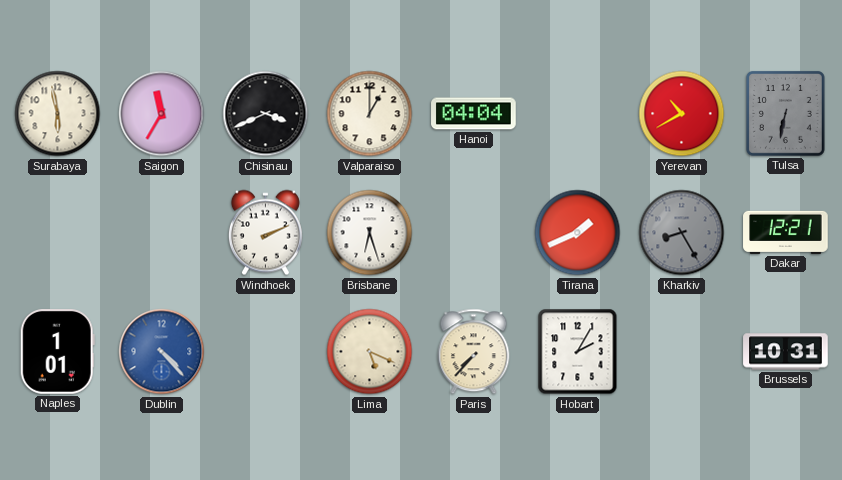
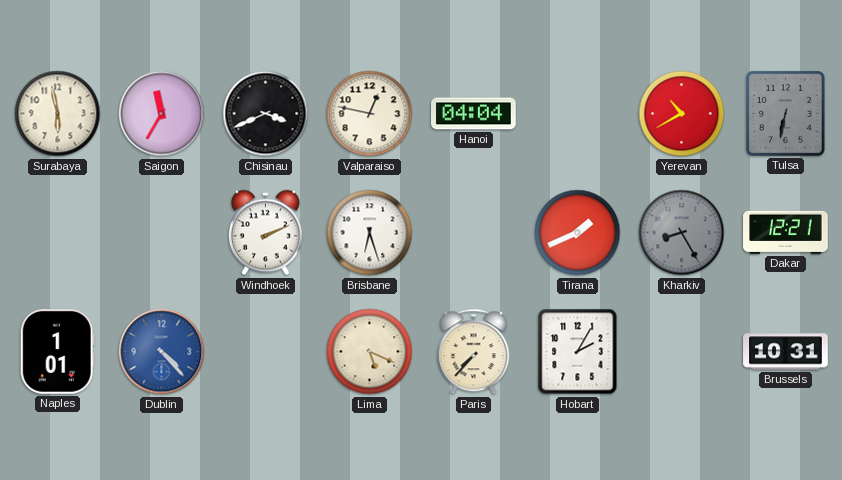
Valparaiso: 1:00 -> 12:47
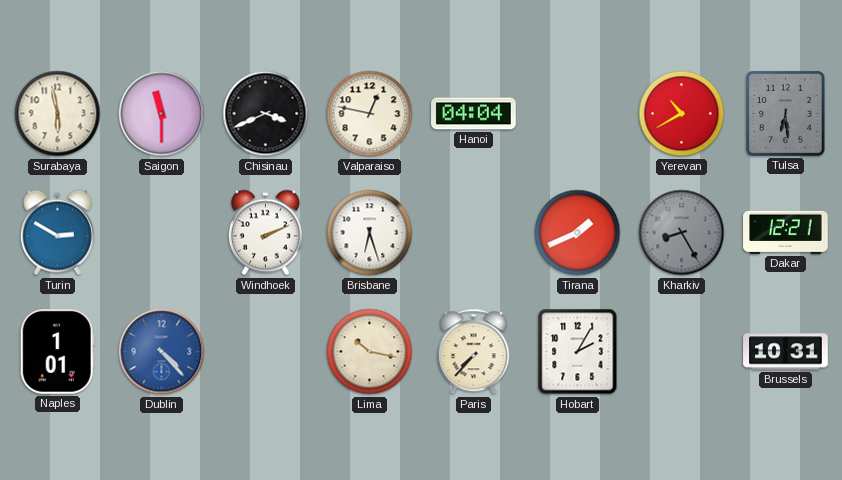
Saigon: 11:35 -> 11:30
Tulsa: 6:32 -> 6:29
Turin: none -> 2:50
Lima: 5:19 -> 10:17
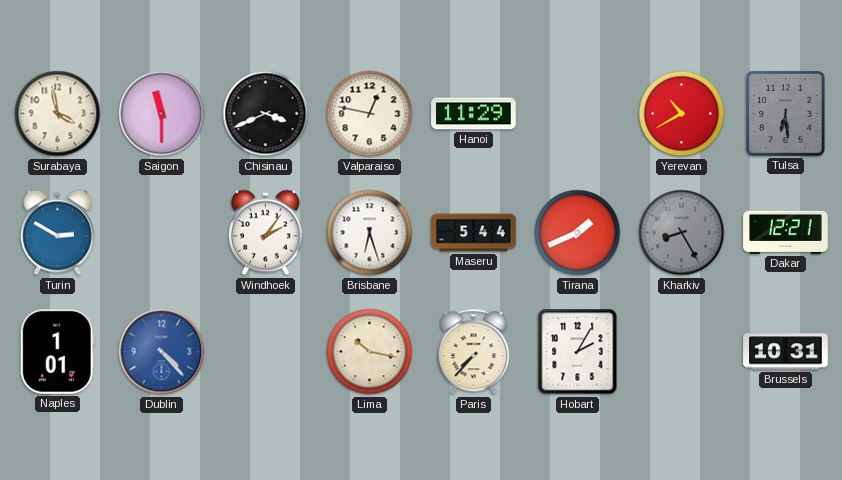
Surabaya: 5:58 -> 3:58
Hanoi: 04:04 -> 11:29
Windhoek: 2:11 -> 2:06
Maseru: none -> 5:44
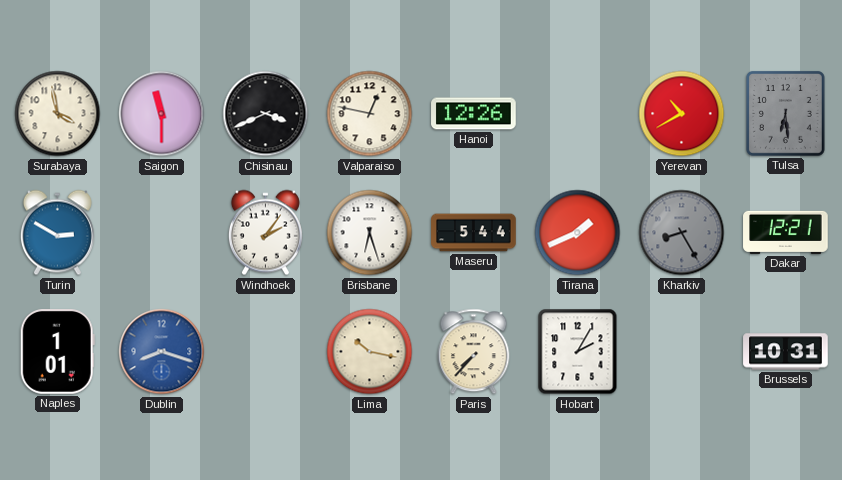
Hanoi: 11:29 -> 12:26
Dublin: 4:23 -> 8:18
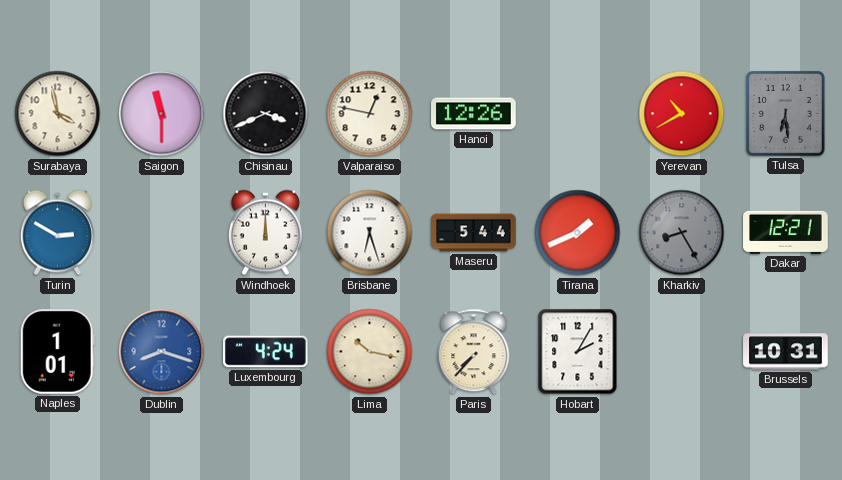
Windhoek: 2:06 -> 12:00
Luxembourg: none -> 4:24
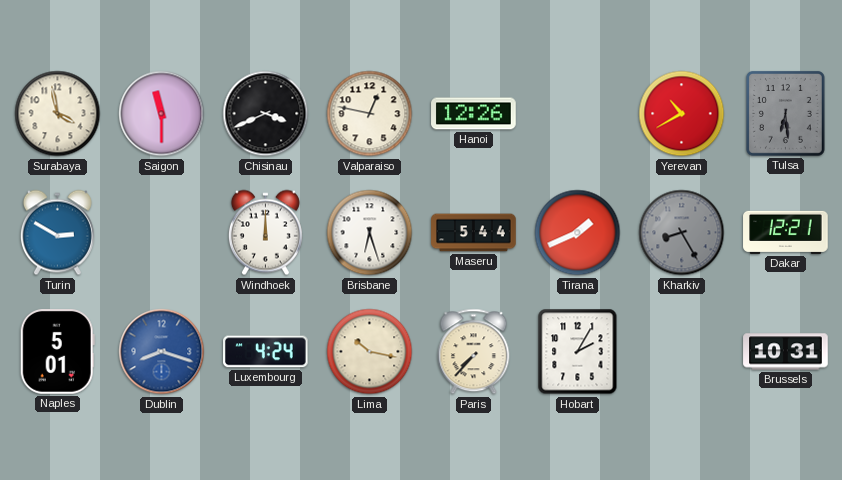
Naples: 1:01 -> 5:01
